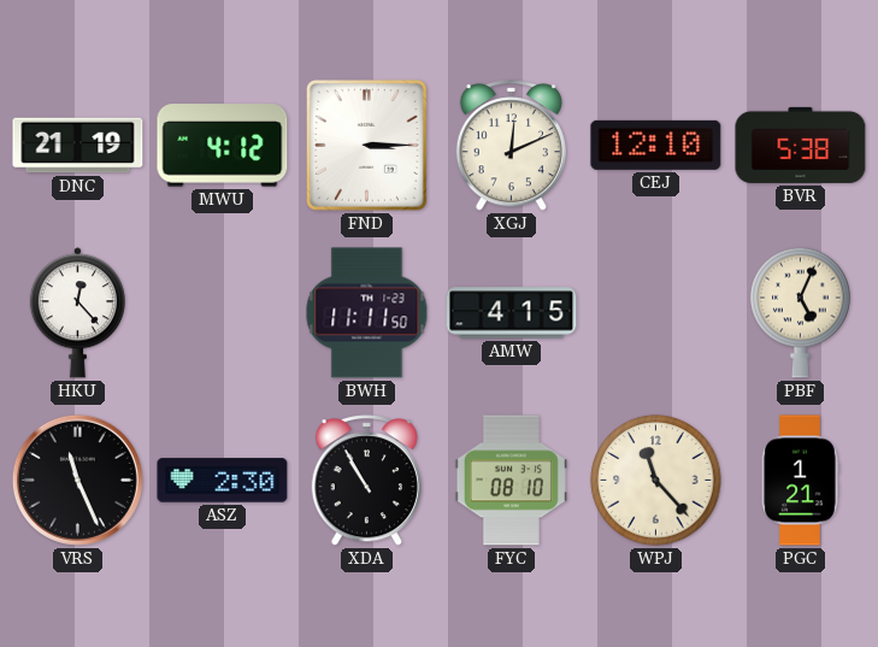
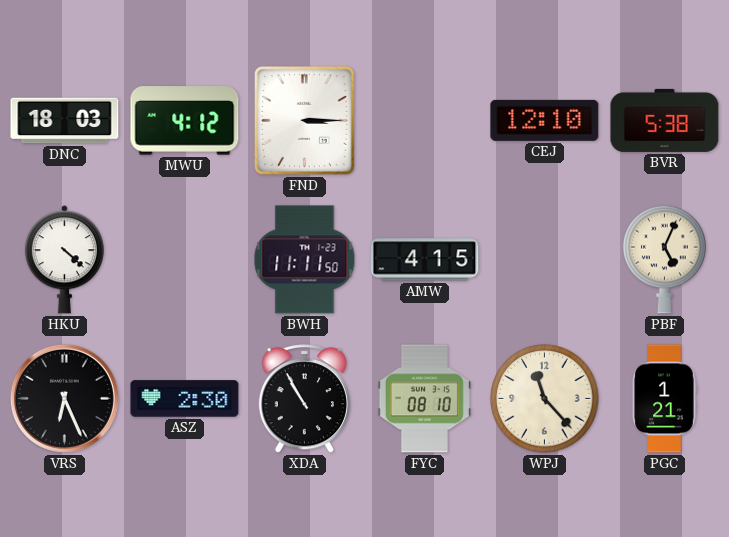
DNC: 21:19 -> 18:03
XGJ: 12:11 -> none
HKU: 12:23 -> 4:22
VRS: 11:26 -> 6:26
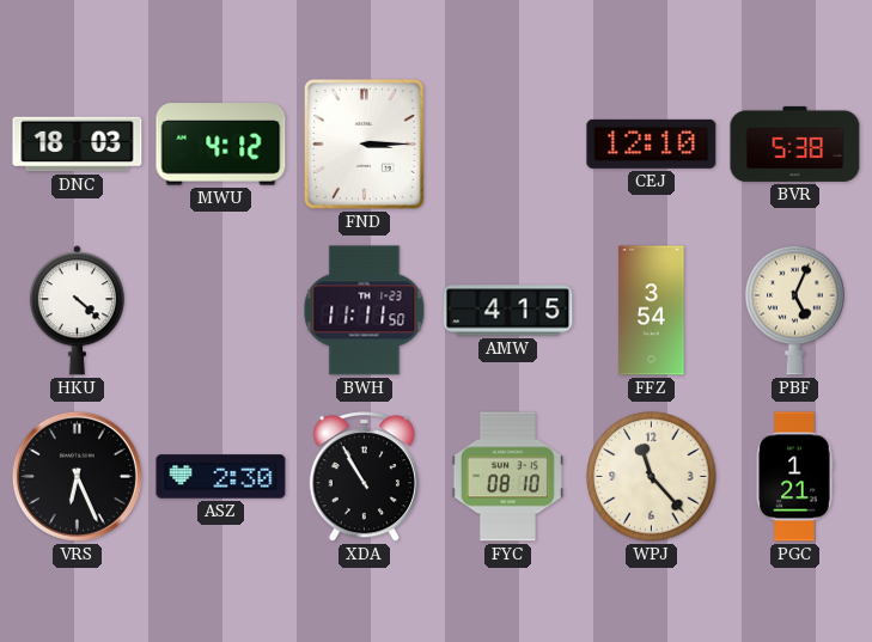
FFZ: none -> 3:54
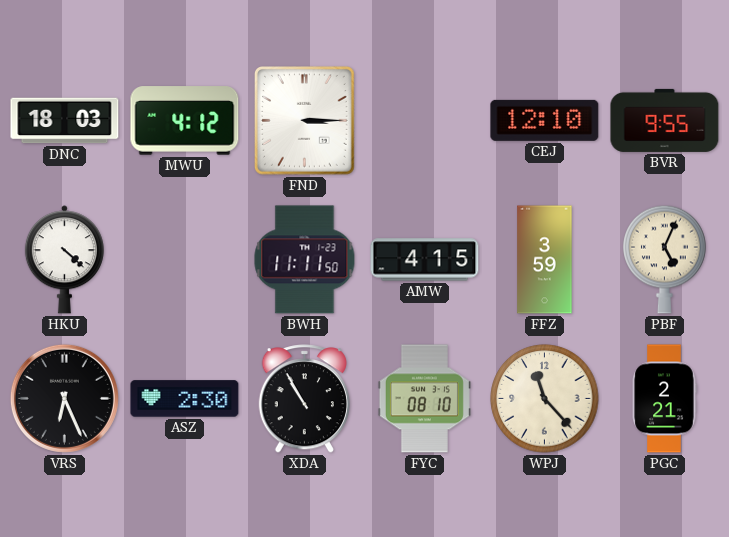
BVR: 5:38 -> 9:55
FFZ: 3:54 -> 3:59
PGC: 1:21 -> 2:21
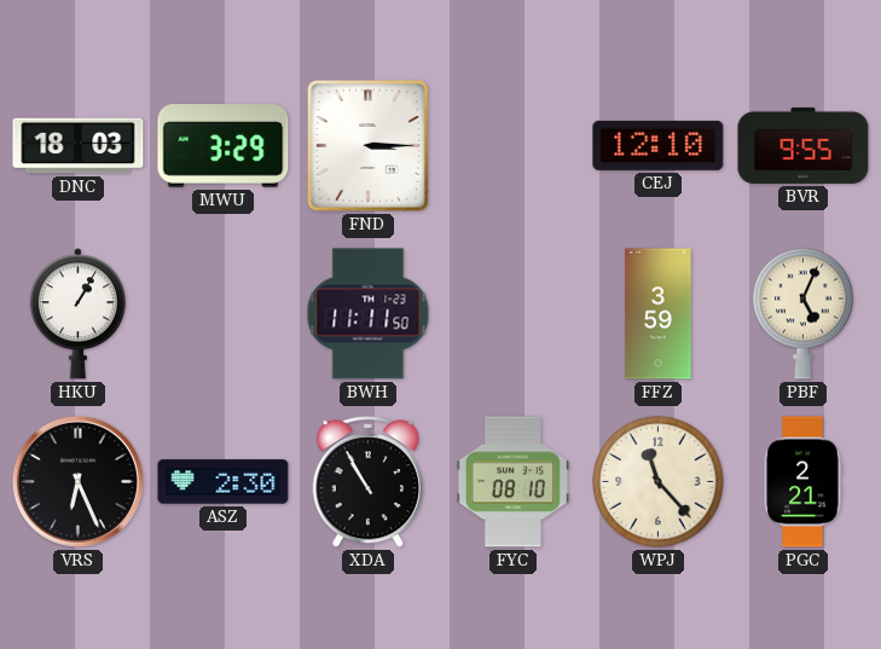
MWU: 4:12 -> 3:29
HKU: 4:22 -> 1:05
AMW: 4:15 -> none
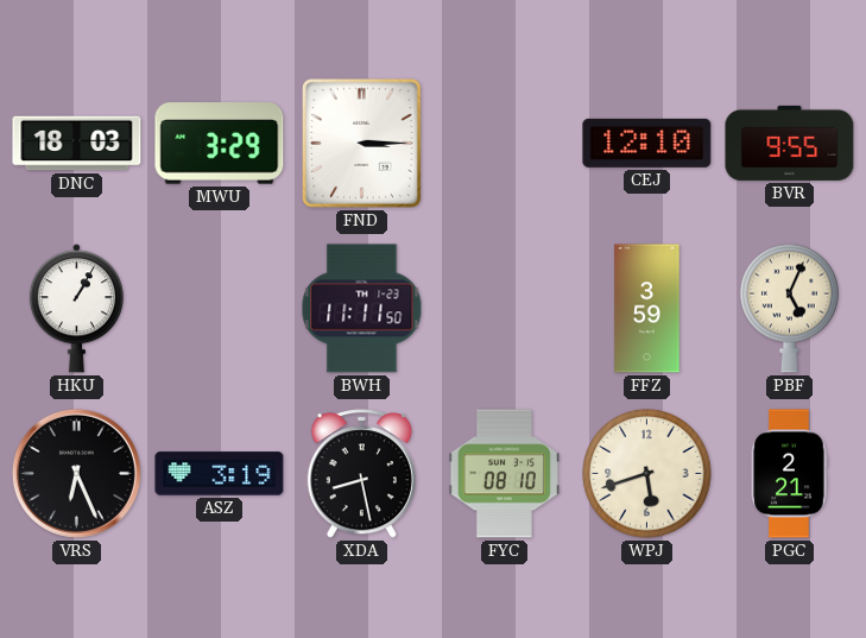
ASZ: 2:30 -> 3:19
XDA: 10:55 -> 8:28
WPJ: 11:23 -> 5:42
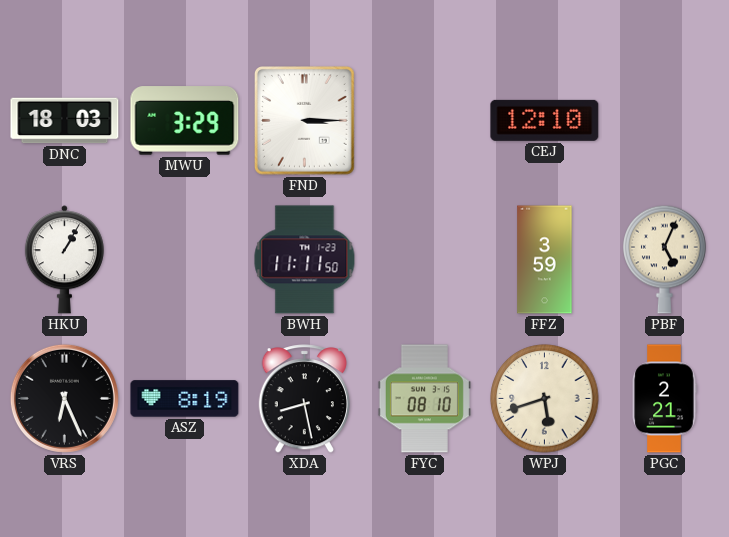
BVR: 9:55 -> none
ASZ: 3:19 -> 8:19
